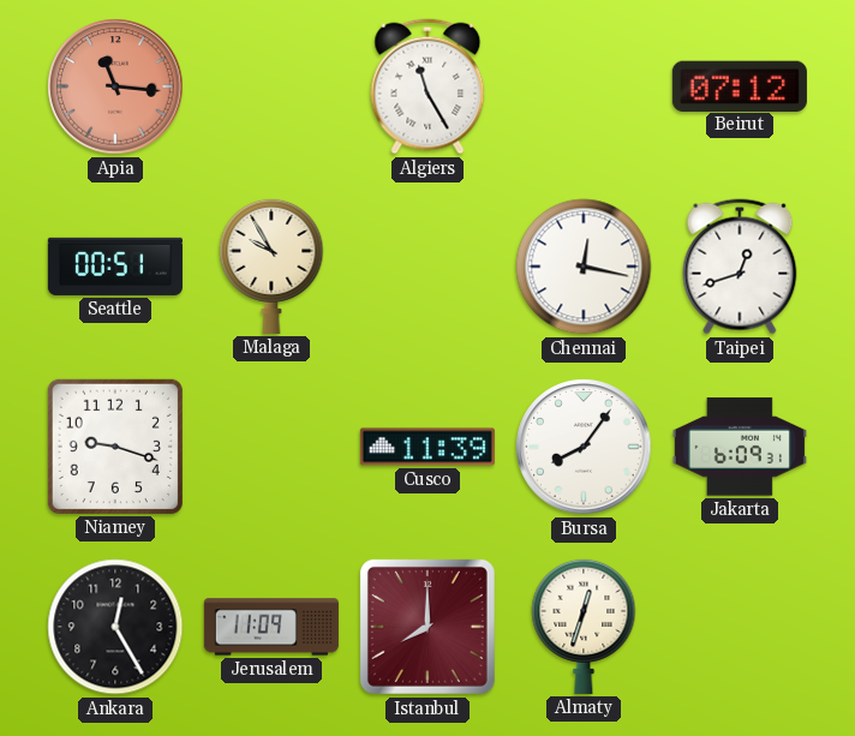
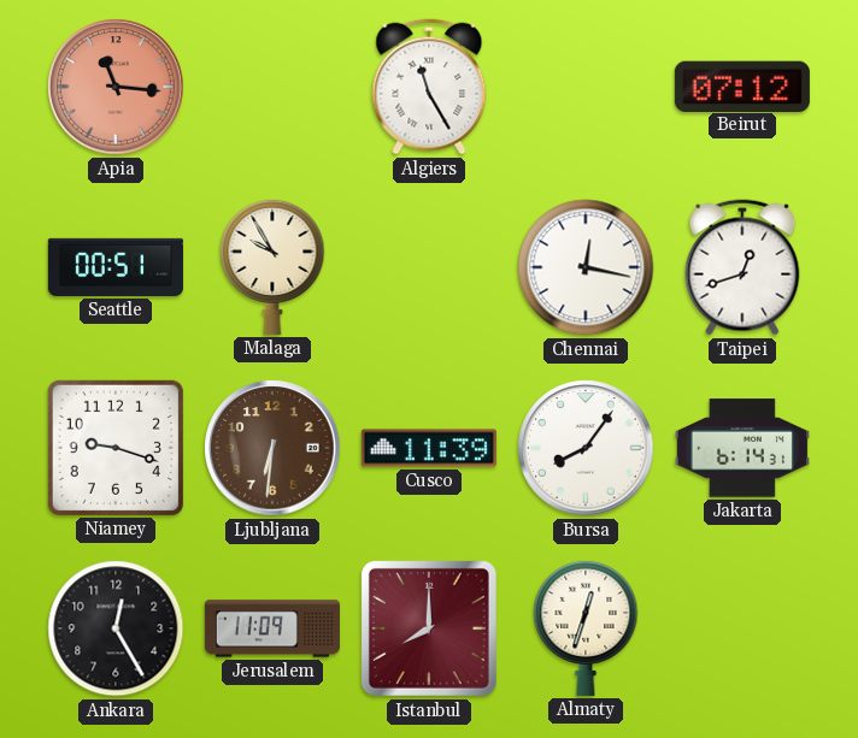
Ljubljana: none -> 6:31
Jakarta: 6:09 -> 6:14
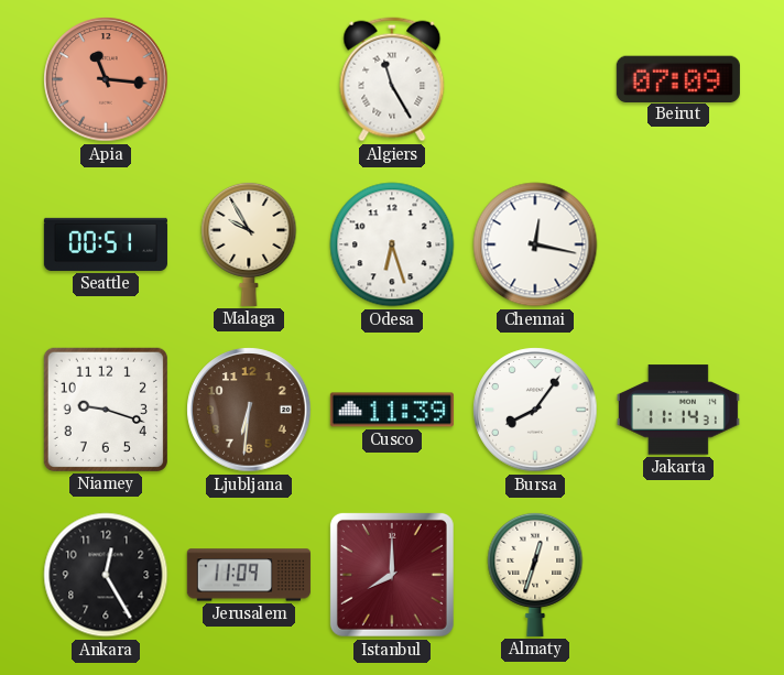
Beirut: 07:12 -> 07:09
Odesa: none -> 6:27
Taipei: 12:42 -> none
Jakarta: 6:14 -> 11:14
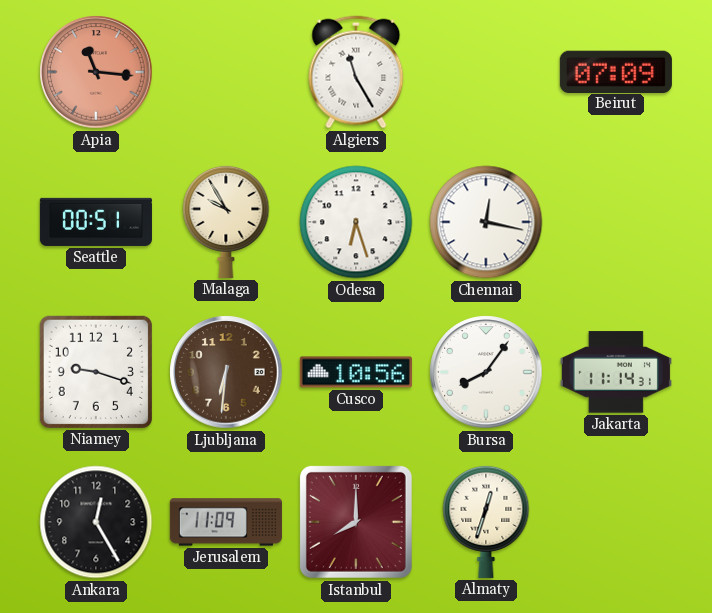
Cusco: 11:39 -> 10:56
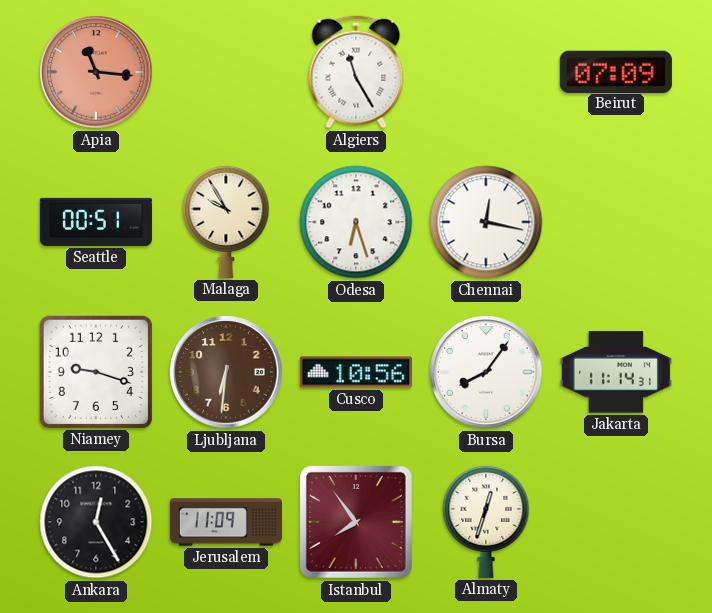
Istanbul: 8:00 -> 7:54
